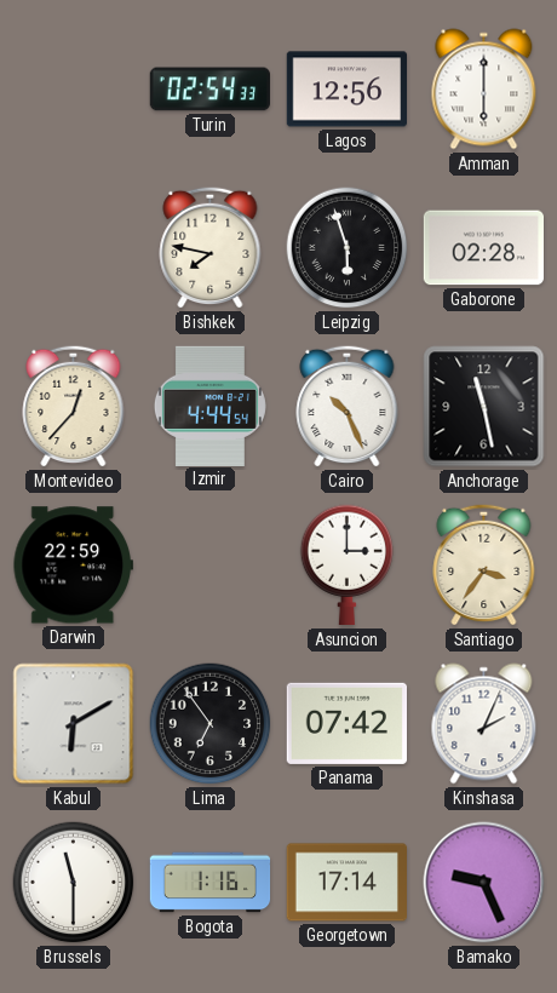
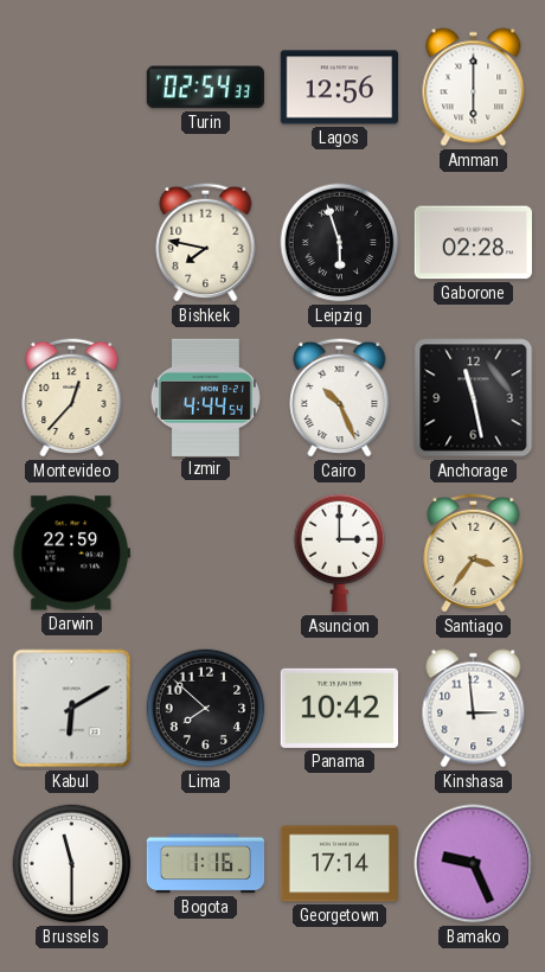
Lima: 6:54 -> 7:52
Panama: 07:42 -> 10:42
Kinshasa: 2:04 -> 2:59
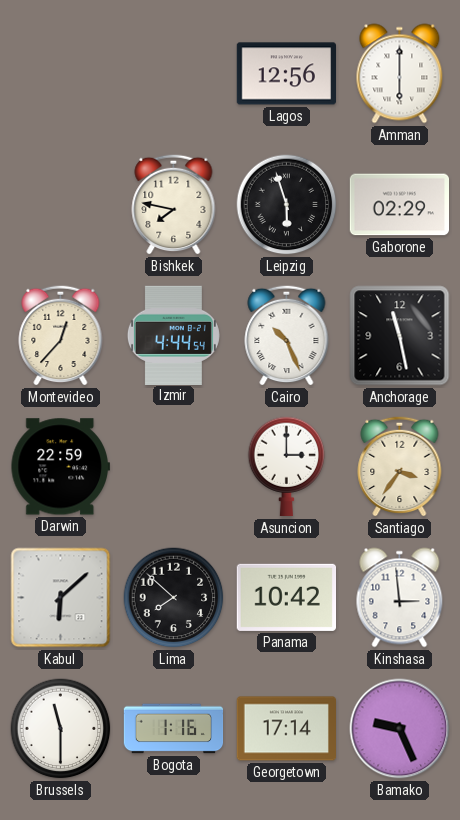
Turin: 02:54 -> none
Gaborone: 02:28 -> 02:29
Kabul: 6:10 -> 6:08
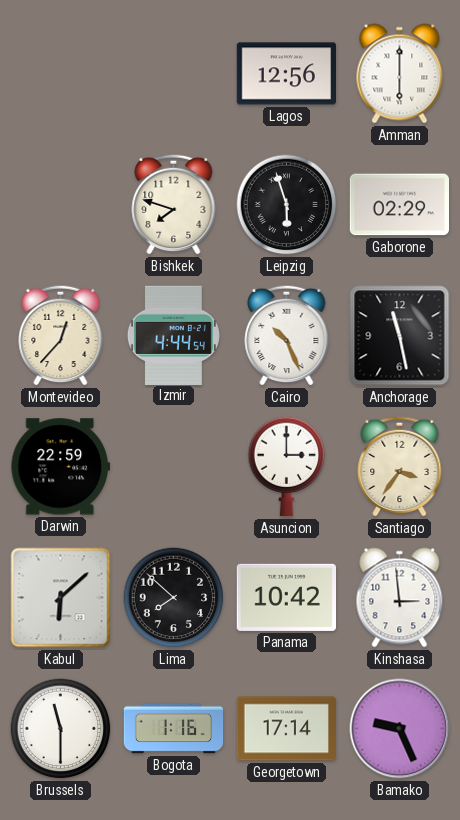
Bishkek: 7:47 -> 7:48
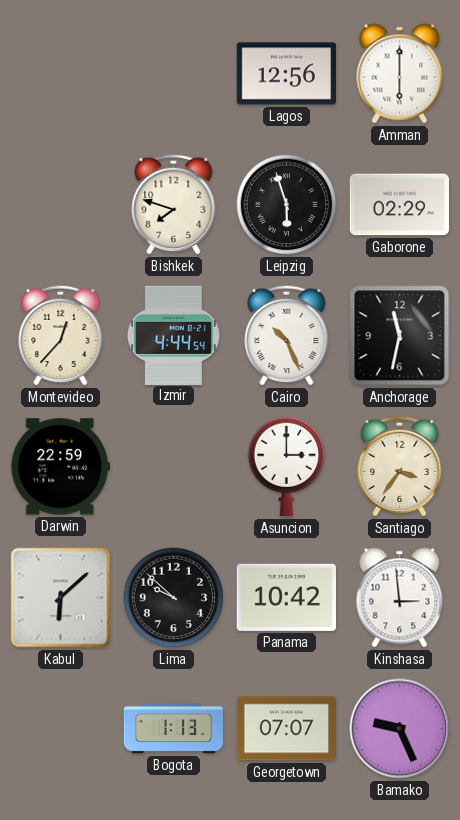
Anchorage: 11:28 -> 11:32
Lima: 7:52 -> 9:52
Brussels: 11:30 -> none
Bogota: 1:16 -> 1:13
Georgetown: 17:14 -> 07:07
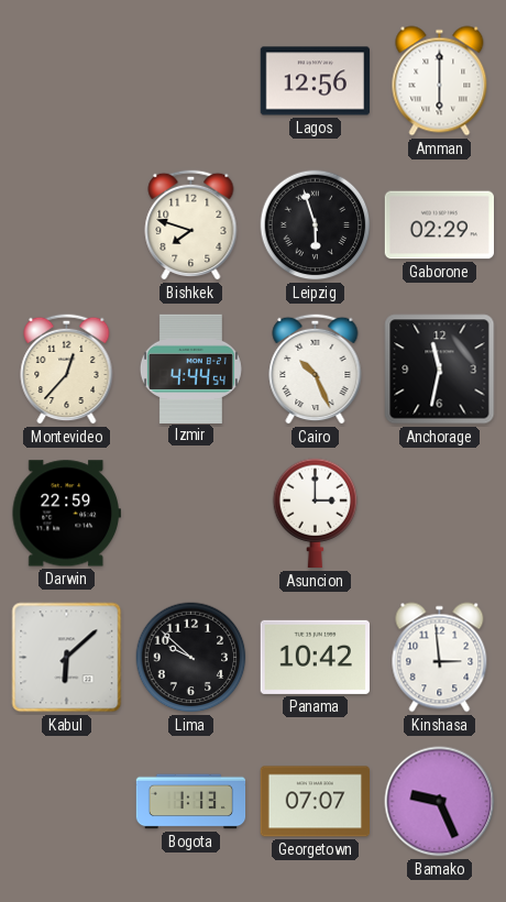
Santiago: 3:36 -> none
